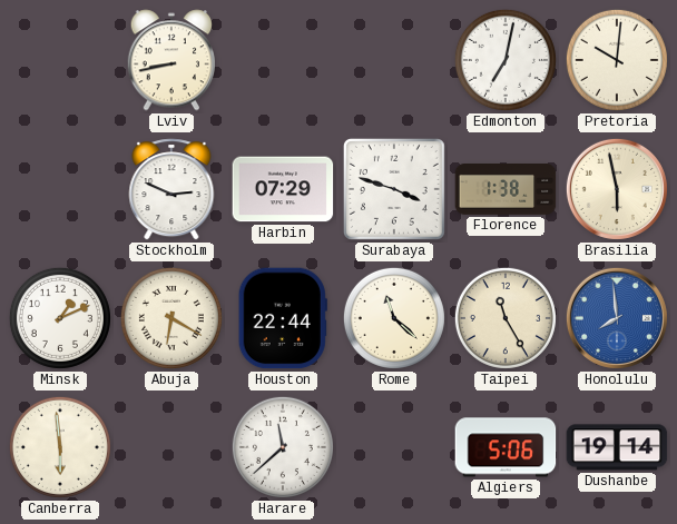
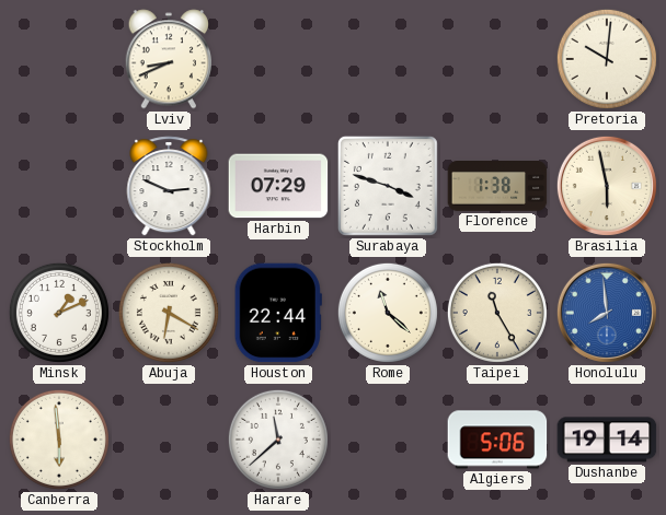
Lviv: 8:43 -> 8:41
Edmonton: 7:02 -> none
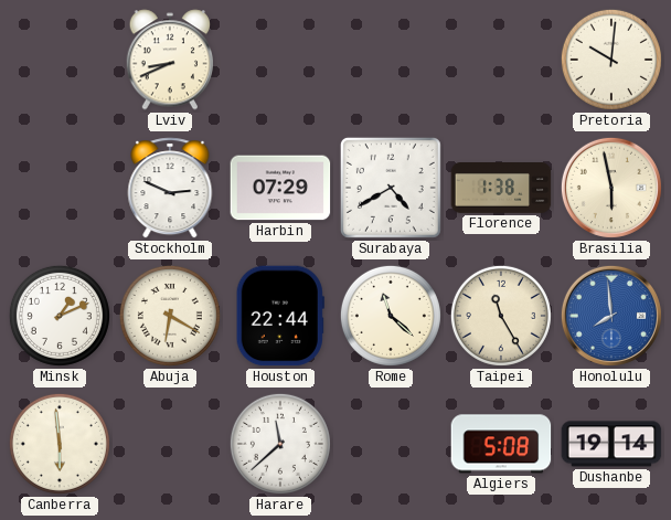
Surabaya: 3:48 -> 4:40
Algiers: 5:06 -> 5:08
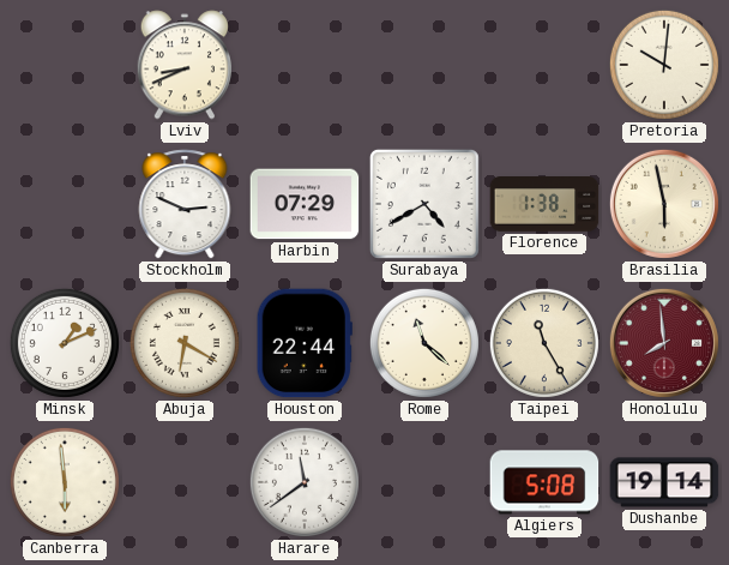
Honolulu dial: blue -> burgundy
Harare: 11:38 -> 11:39
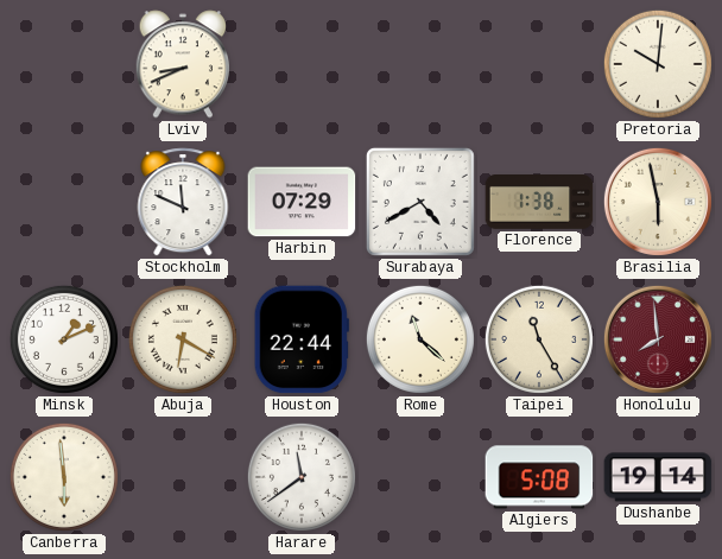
Stockholm: 2:49 -> 11:49
